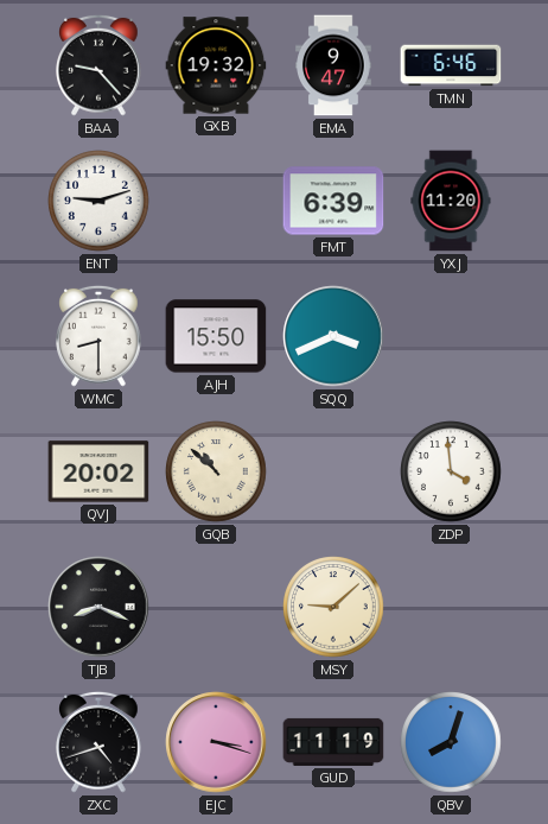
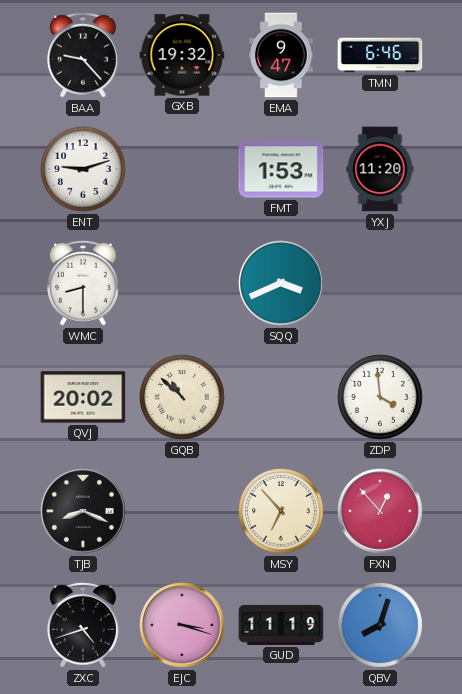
FMT: 6:39 -> 1:53
AJH: 15:50 -> none
MSY: 9:08 -> 6:53
FXN: none -> 12:53
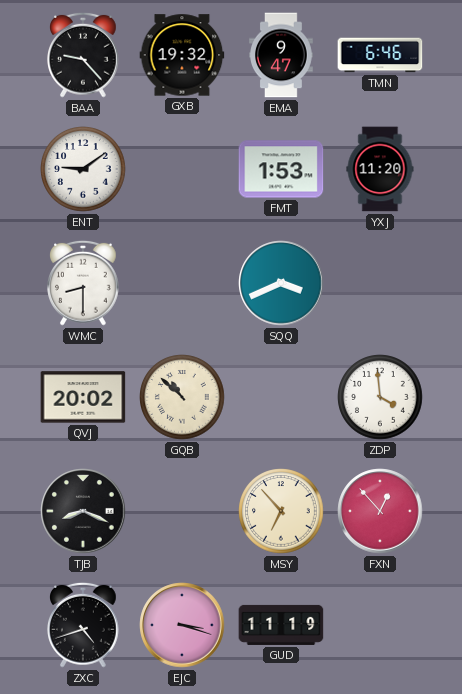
ENT: 9:12 -> 9:09
QBV: 8:03 -> none
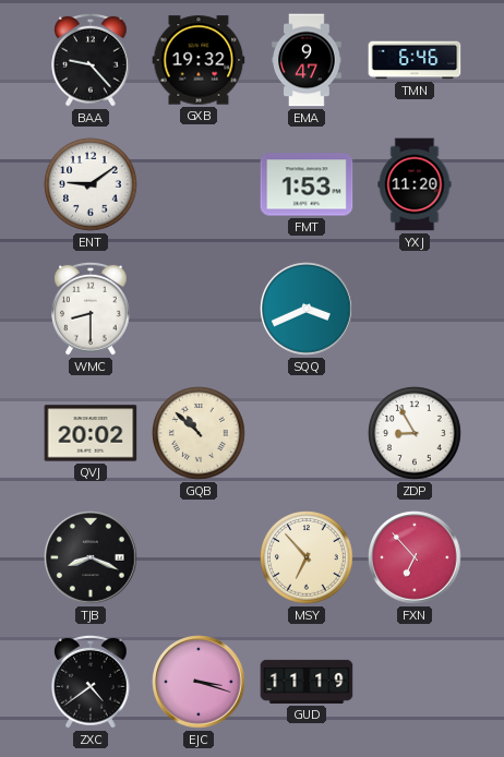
ZDP: 3:59 -> 8:55
FXN: 12:53 -> 6:53
ZXC: 4:42 -> 4:39
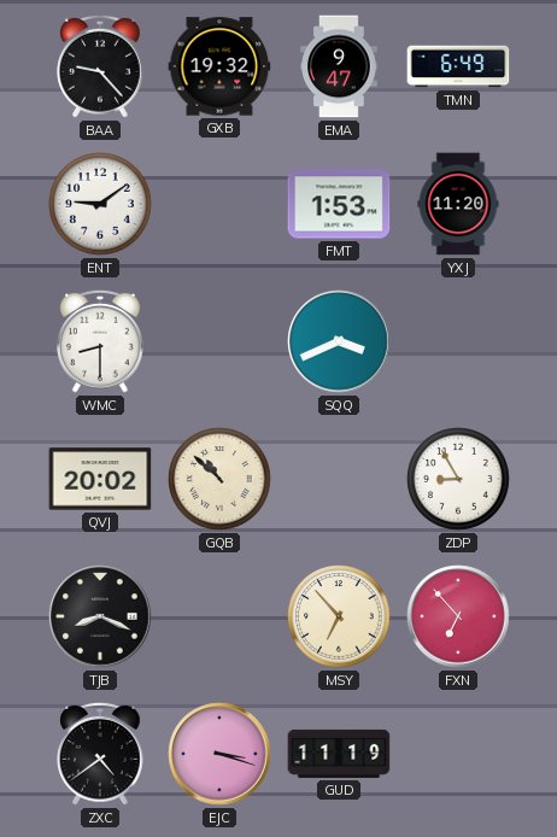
TMN: 6:46 -> 6:49
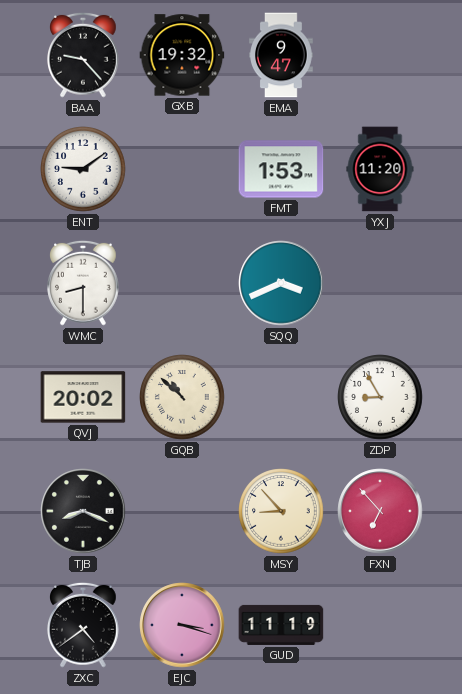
TMN: 6:49 -> none
MSY: 6:53 -> 8:53
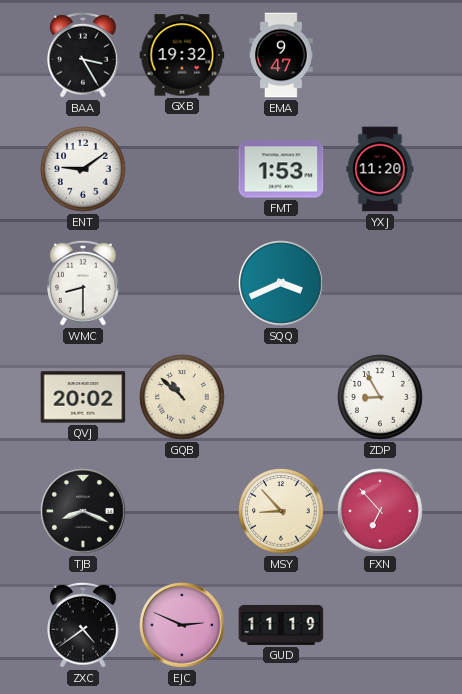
BAA: 9:23 -> 3:25
EJC: 3:18 -> 2:49
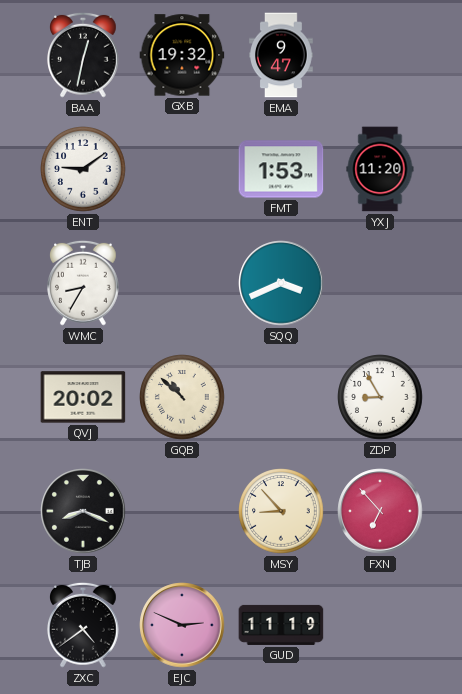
BAA: 3:25 -> 12:32
WMC: 8:30 -> 8:35
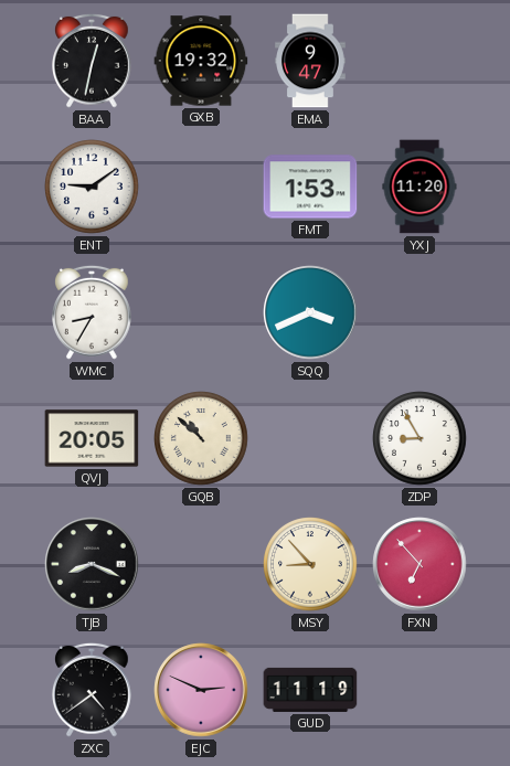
QVJ: 20:02 -> 20:05
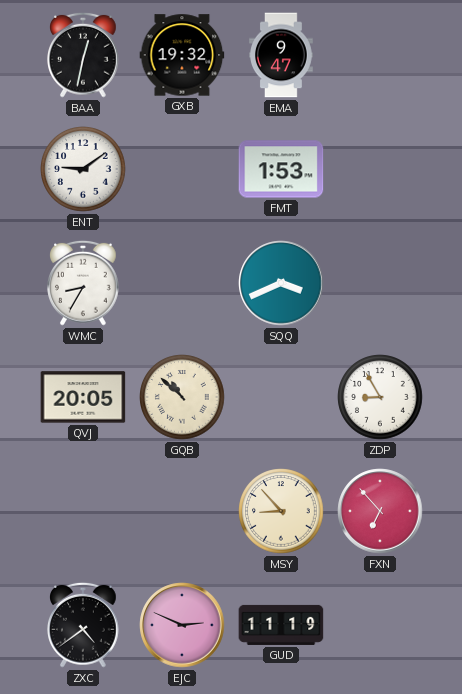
YXJ: 11:20 -> none
TJB: 8:19 -> none
